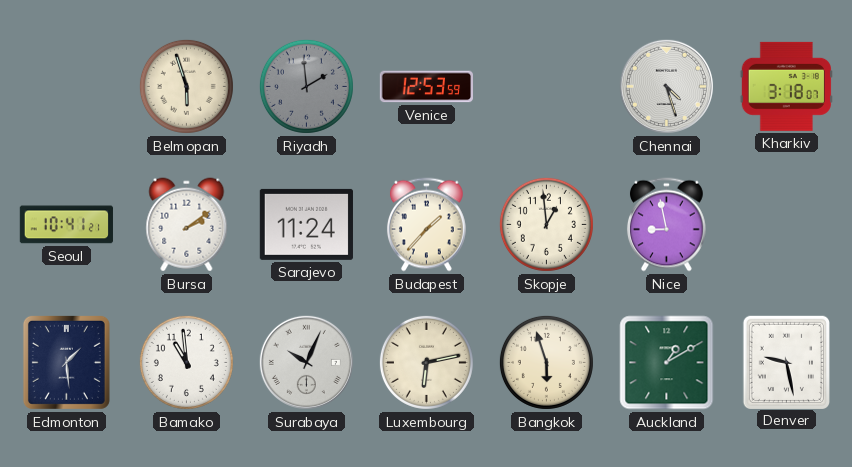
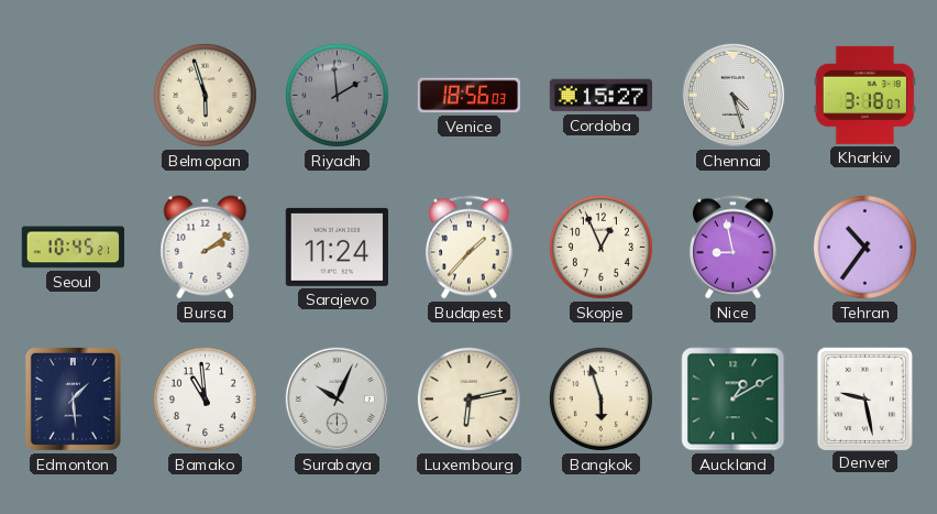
Venice: 12:53 -> 18:56
Cordoba: none -> 15:27
Seoul: 10:41 -> 10:45
Skopje: 12:59 -> 12:56
Tehran: none -> 10:36
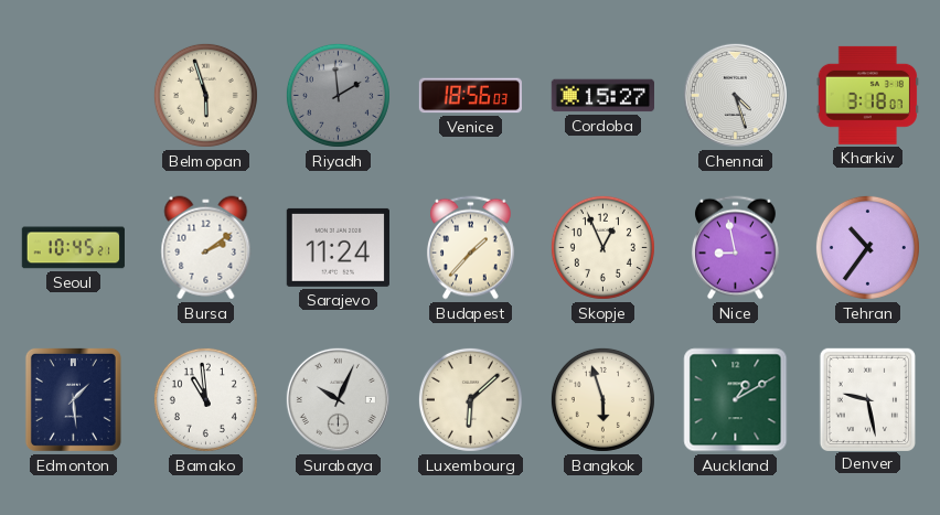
Luxembourg: 6:13 -> 6:08
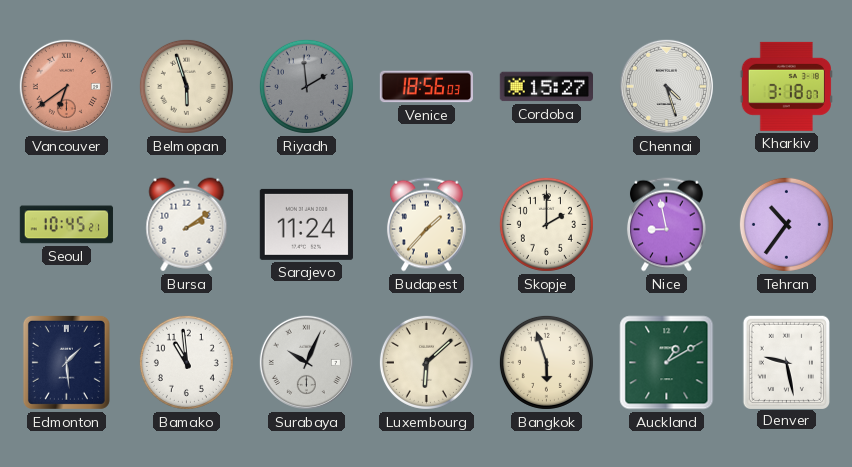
Vancouver: none -> 6:39
Skopje: 12:56 -> 2:00
